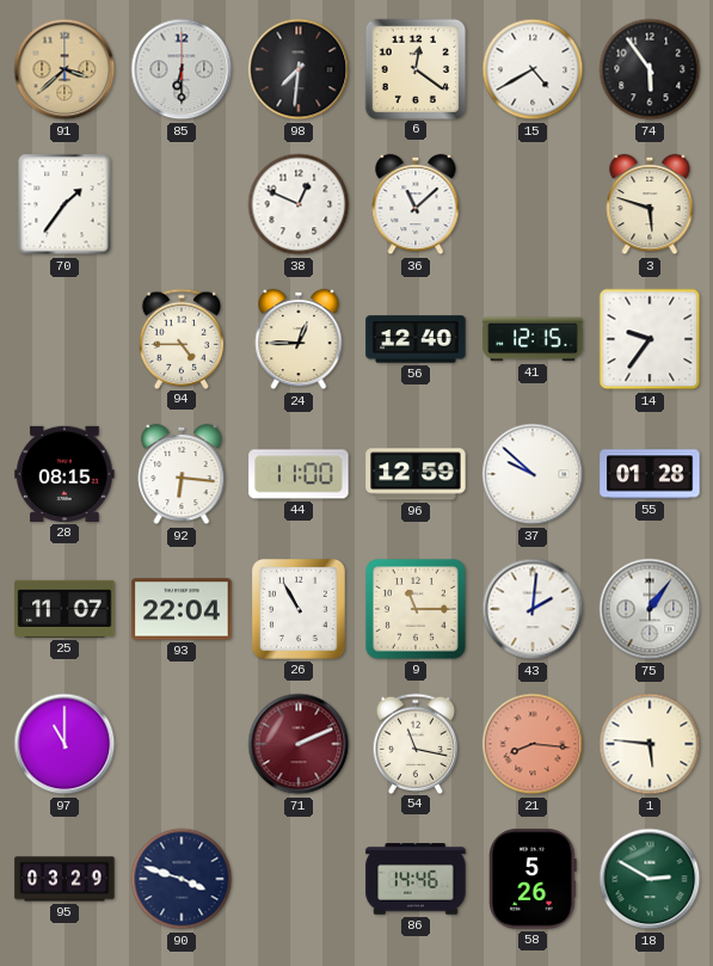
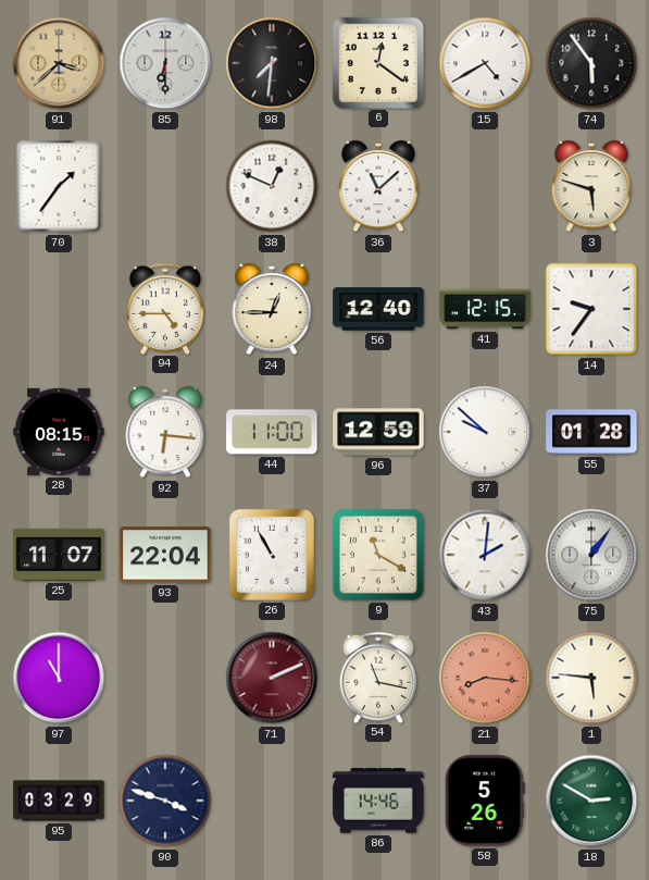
9: 11:15 -> 11:20
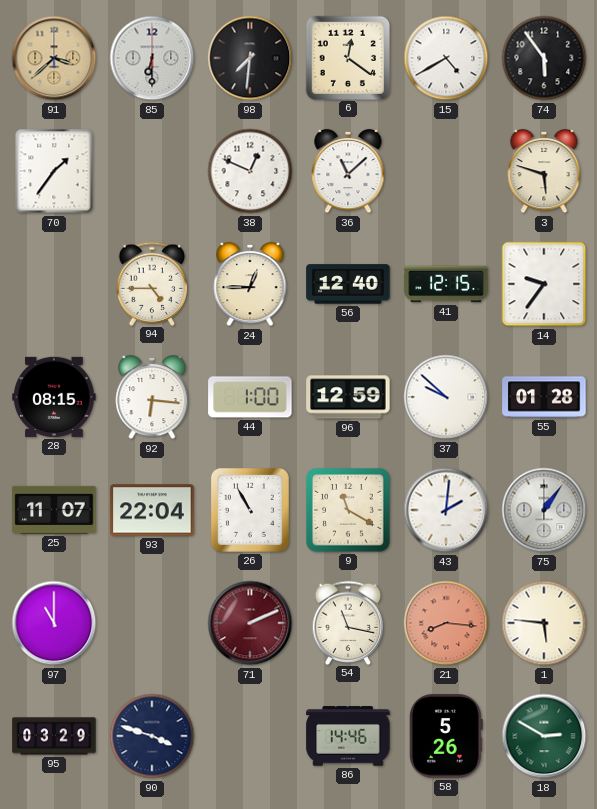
44: 11:00 -> 1:00
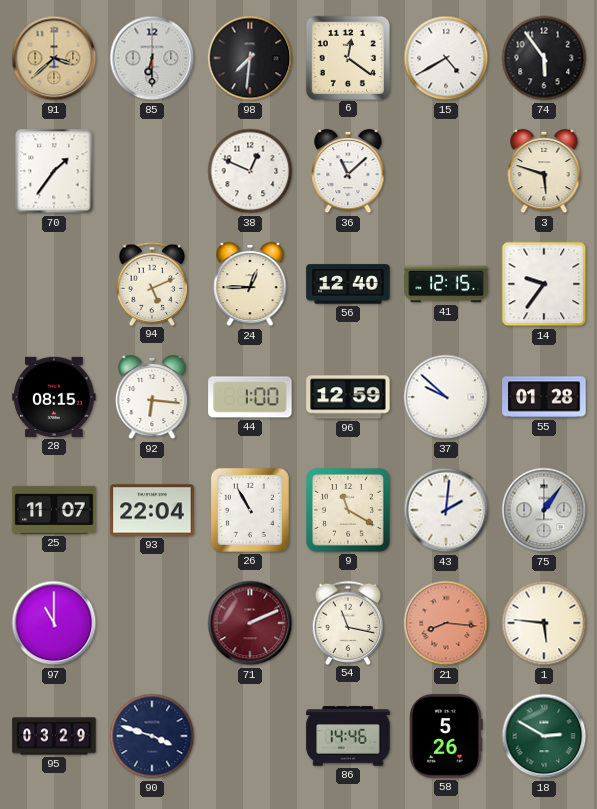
94: 4:45 -> 5:11
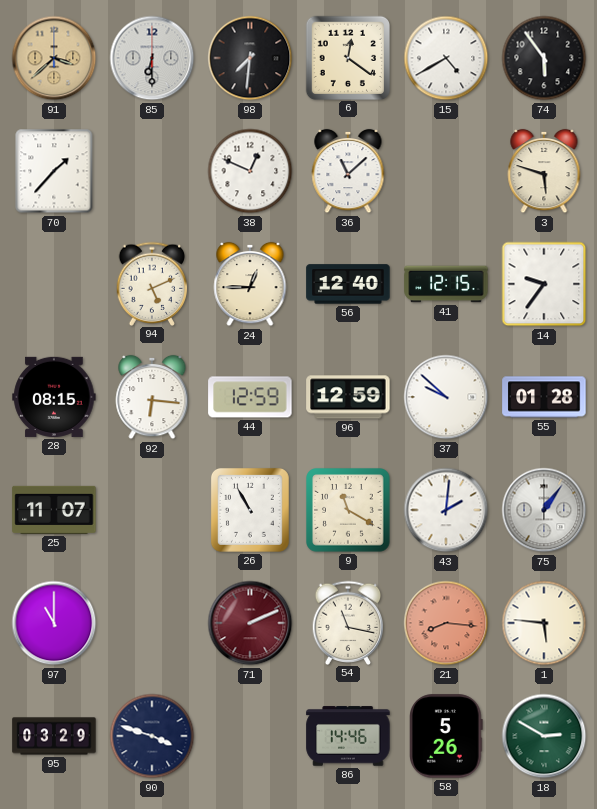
70: 1:36 -> 1:37
44: 1:00 -> 12:59
93: 22:04 -> none
